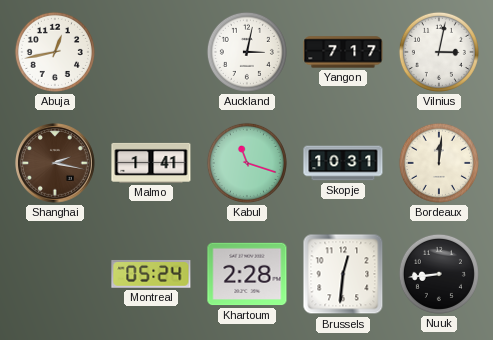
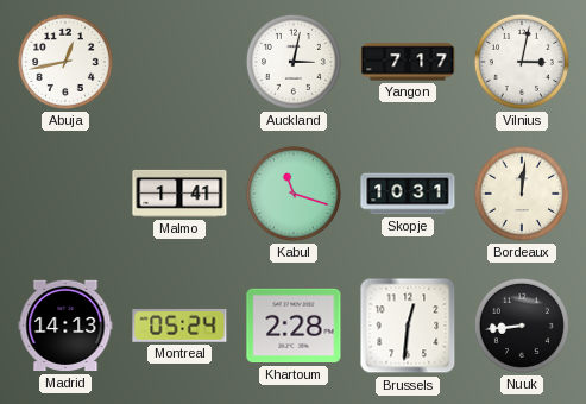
Shanghai: 2:17 -> none
Madrid: none -> 14:13
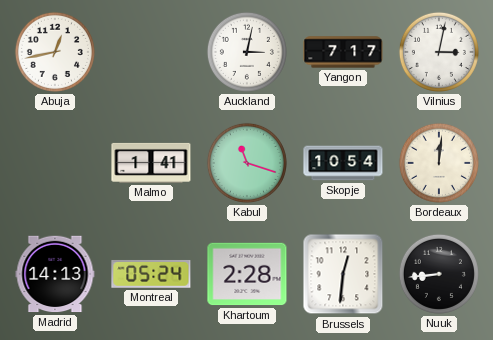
Skopje: 10:31 -> 10:54
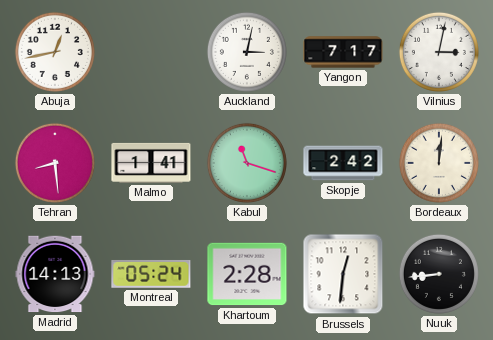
Tehran: none -> 8:29
Skopje: 10:54 -> 2:42
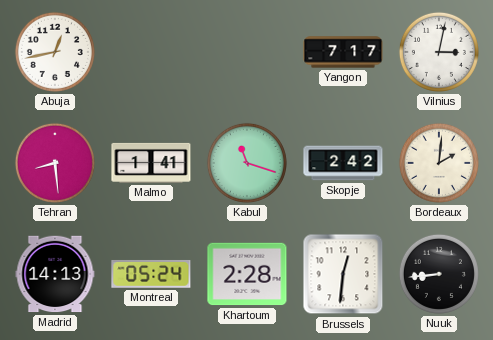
Auckland: 3:02 -> none
Bordeaux: 12:01 -> 2:01
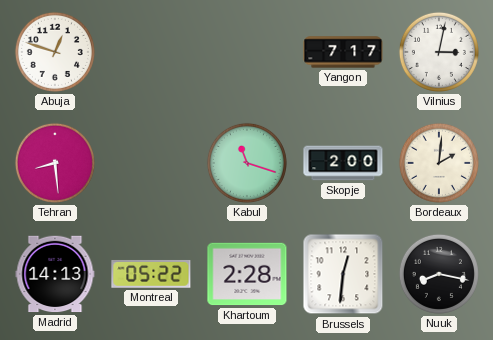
Abuja: 12:43 -> 12:48
Malmo: 1:41 -> none
Skopje: 2:42 -> 2:00
Montreal: 05:24 -> 05:22
Nuuk: 8:44 -> 8:17
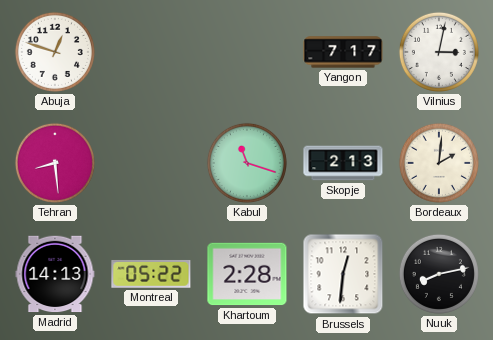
Skopje: 2:00 -> 2:13
Nuuk: 8:17 -> 8:13
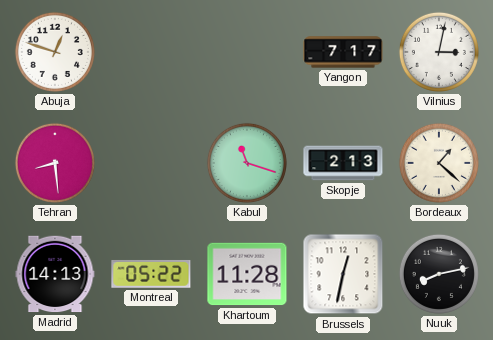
Bordeaux: 2:01 -> 1:22
Khartoum: 2:28 -> 11:28
Brussels: 12:31 -> 12:32
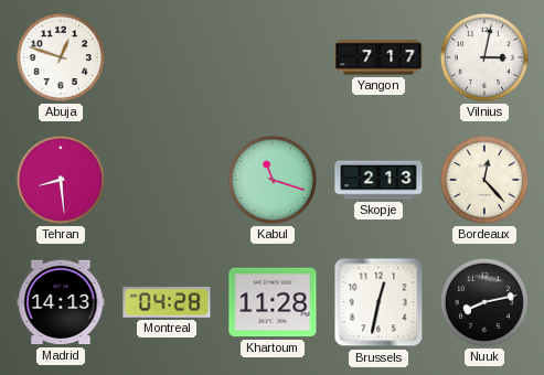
Bordeaux: 1:22 -> 12:23
Montreal: 05:22 -> 04:28
